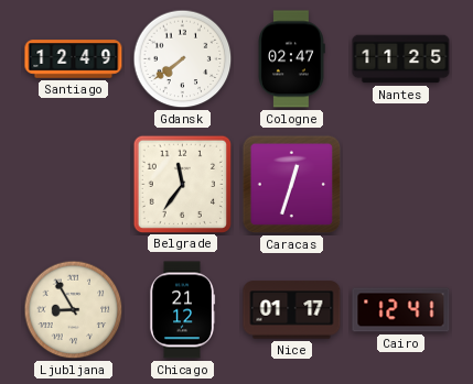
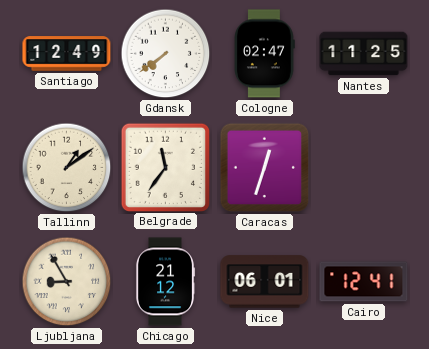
Tallinn: none -> 1:09
Nice: 01:17 -> 06:01
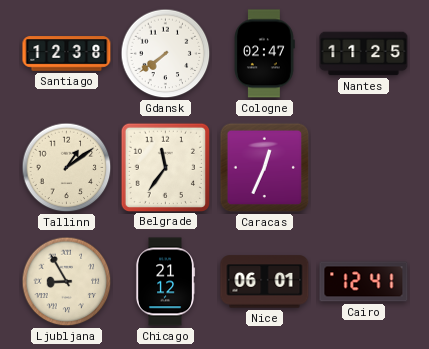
Santiago: 12:49 -> 12:38
Caracas: 12:33 -> 12:34
